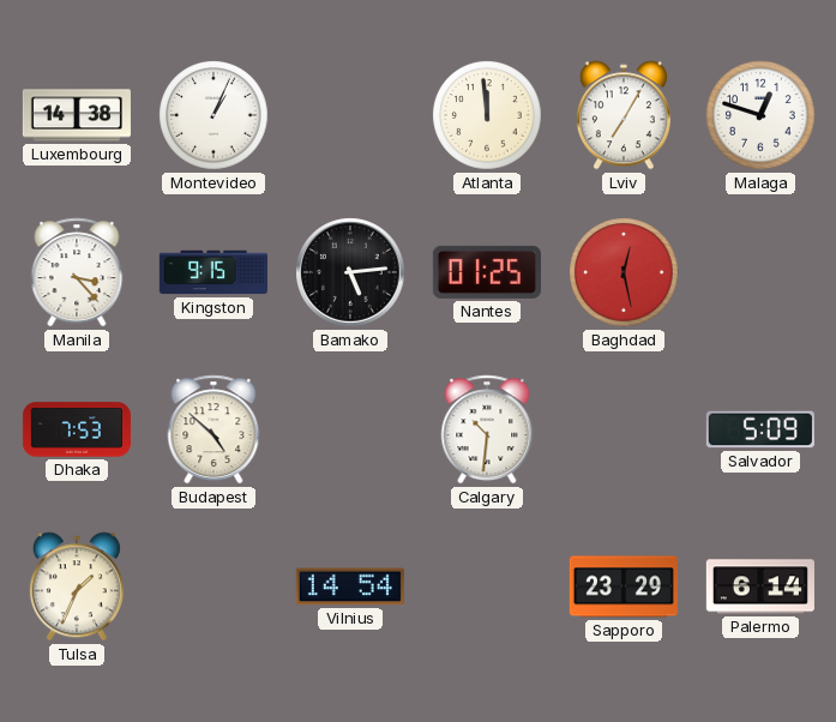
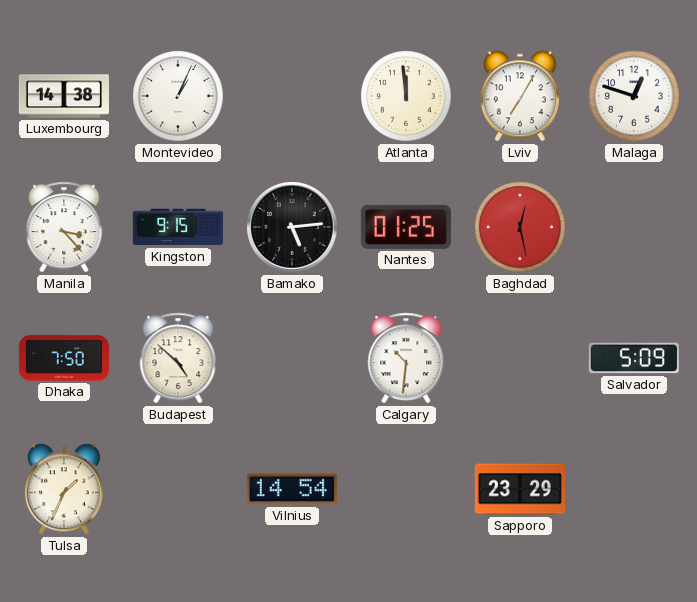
Dhaka: 7:53 -> 7:50
Palermo: 6:14 -> none
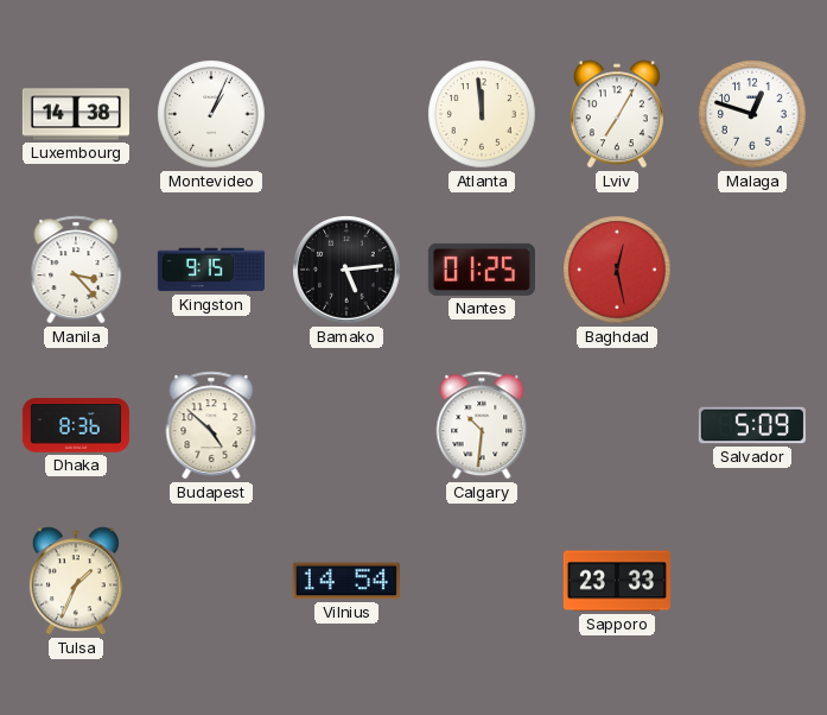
Dhaka: 7:50 -> 8:36
Sapporo: 23:29 -> 23:33
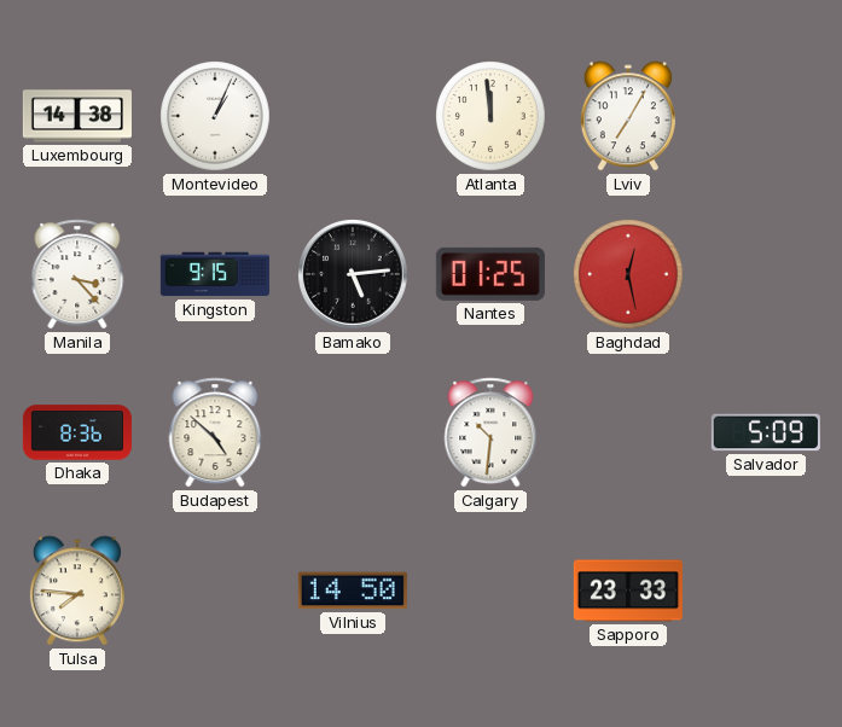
Malaga: 12:48 -> none
Tulsa: 1:34 -> 7:46
Vilnius: 14:54 -> 14:50
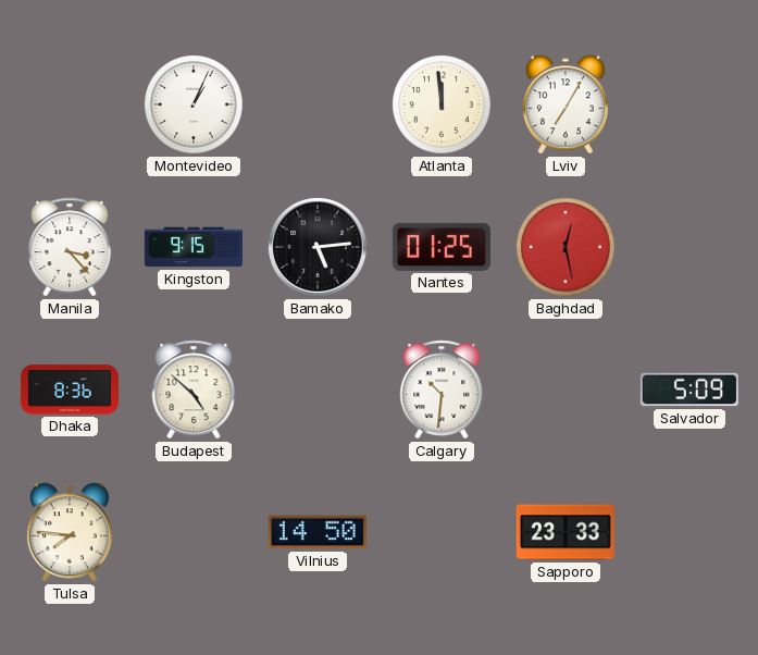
Luxembourg: 14:38 -> none
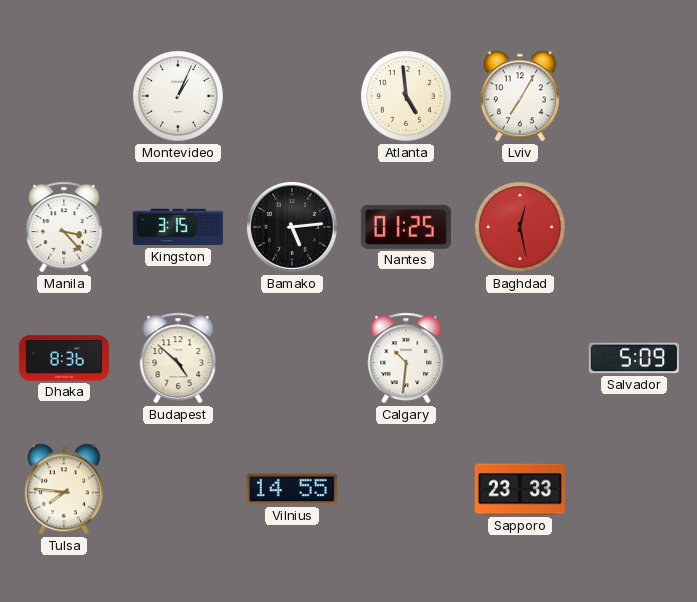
Atlanta: 11:59 -> 4:59
Kingston: 9:15 -> 3:15
Vilnius: 14:50 -> 14:55
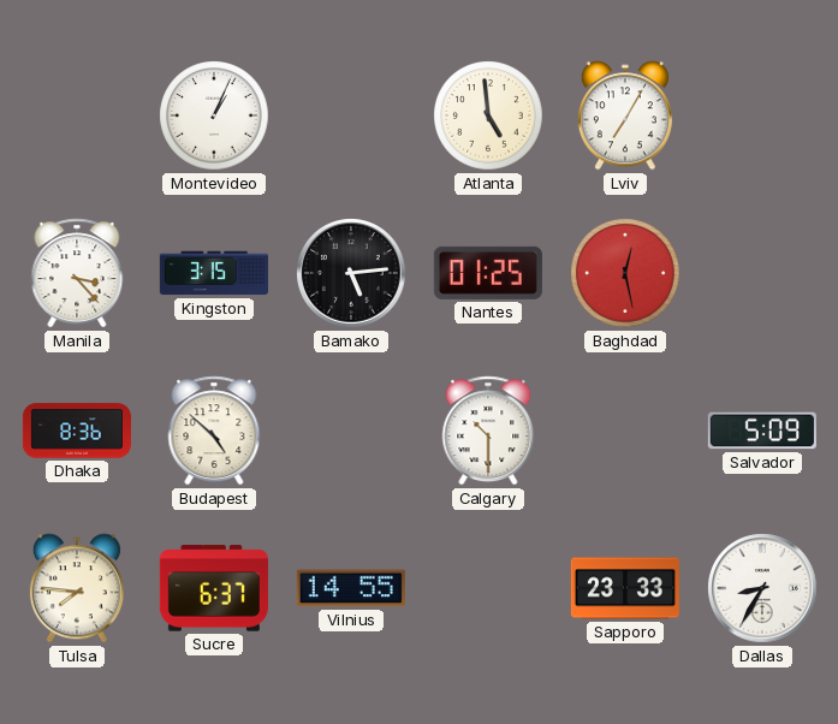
Calgary: 10:31 -> 10:30
Sucre: none -> 6:37
Dallas: none -> 8:35
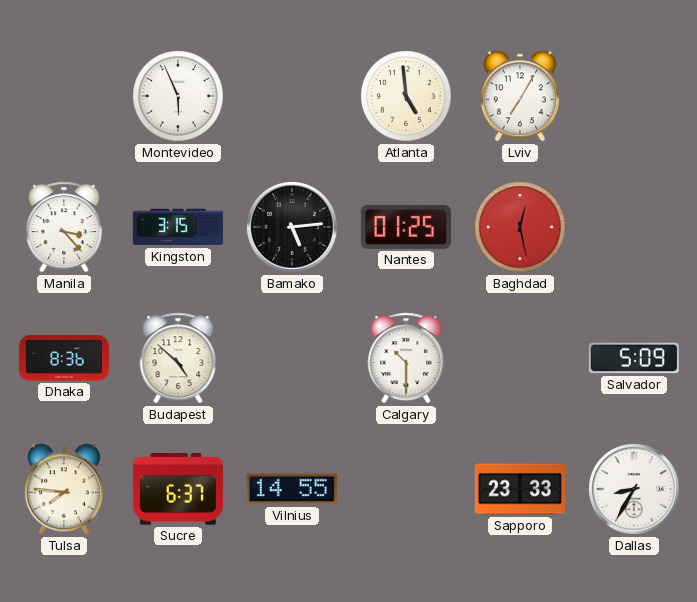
Montevideo: 1:04 -> 5:56
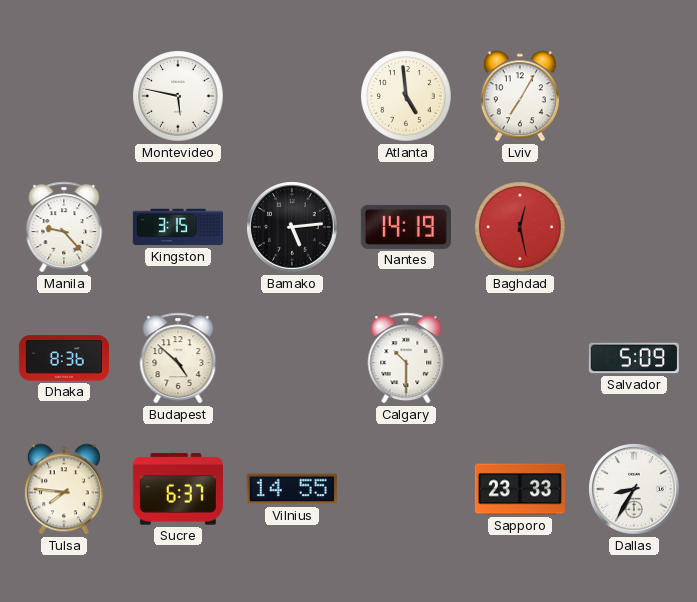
Montevideo: 5:56 -> 5:47
Manila: 3:23 -> 9:23
Nantes: 01:25 -> 14:19
